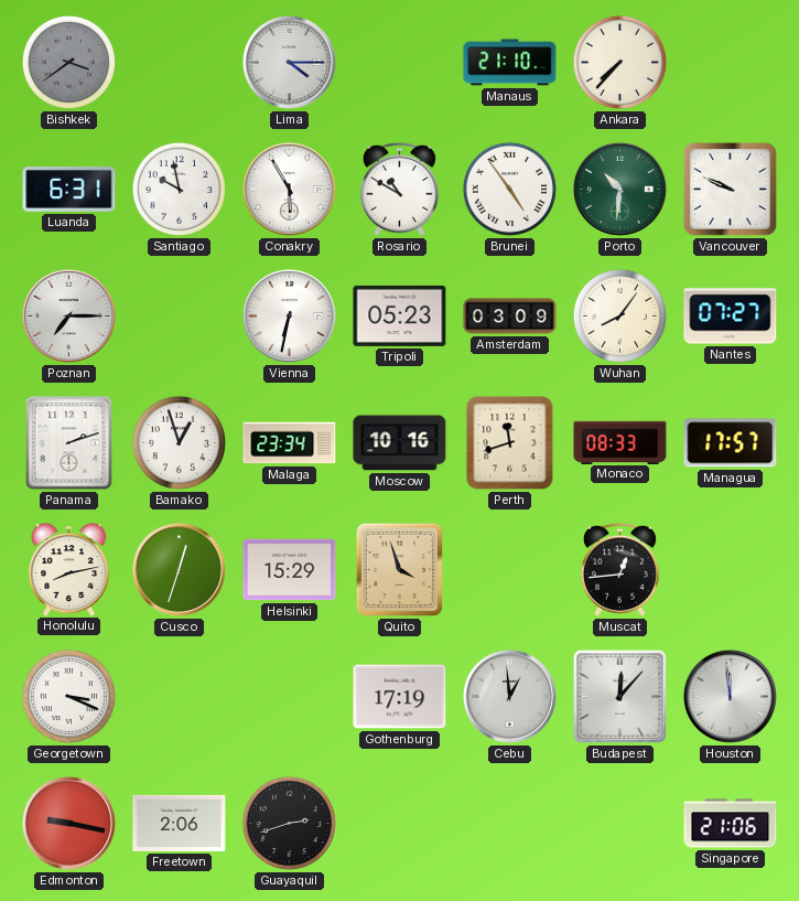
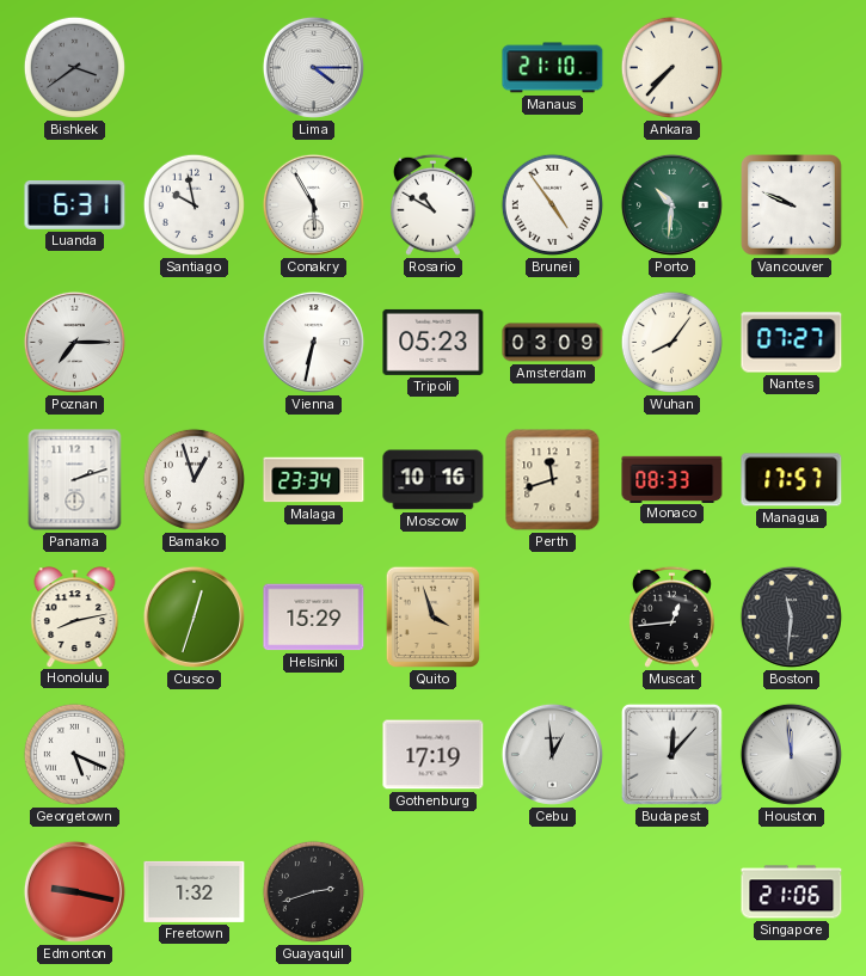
Boston: none -> 11:31
Georgetown: 3:19 -> 5:19
Freetown: 2:06 -> 1:32
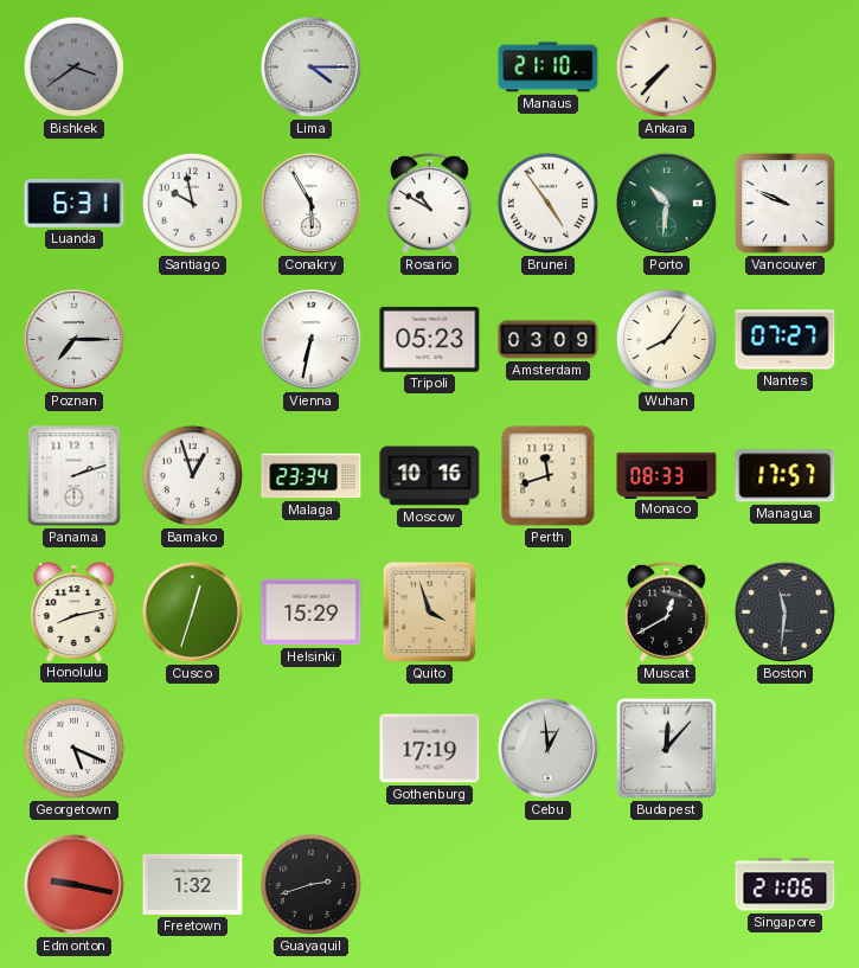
Muscat: 12:44 -> 12:40
Houston: 11:59 -> none
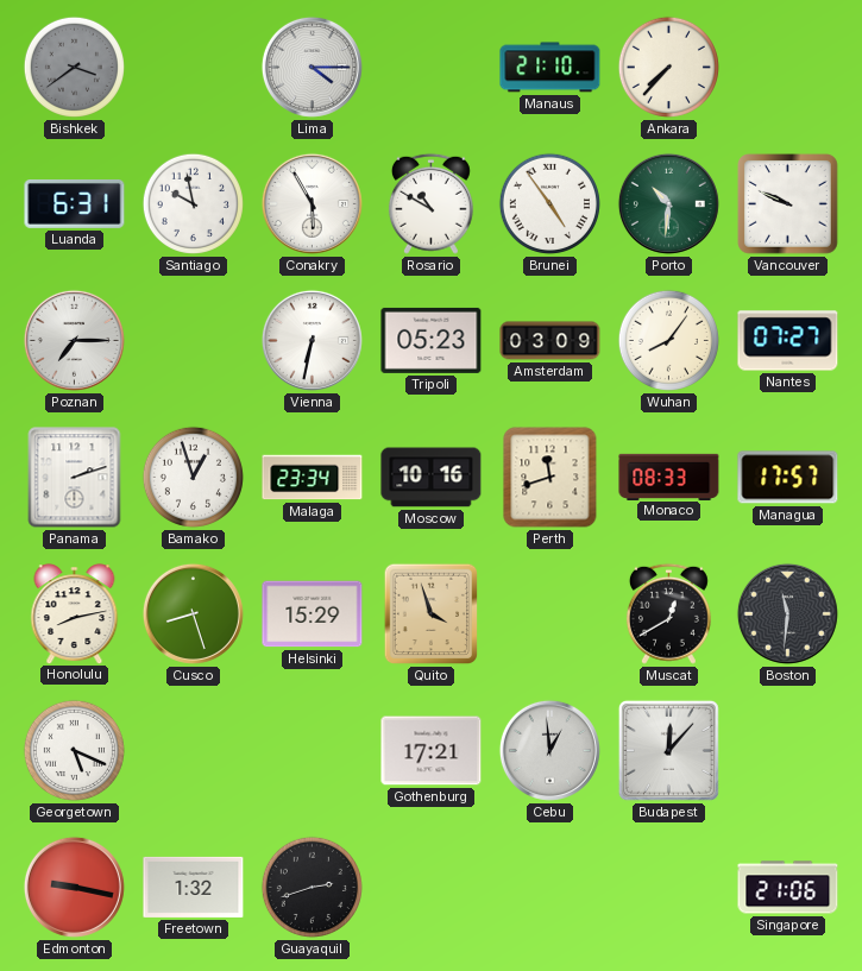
Cusco: 12:33 -> 8:27
Gothenburg: 17:19 -> 17:21
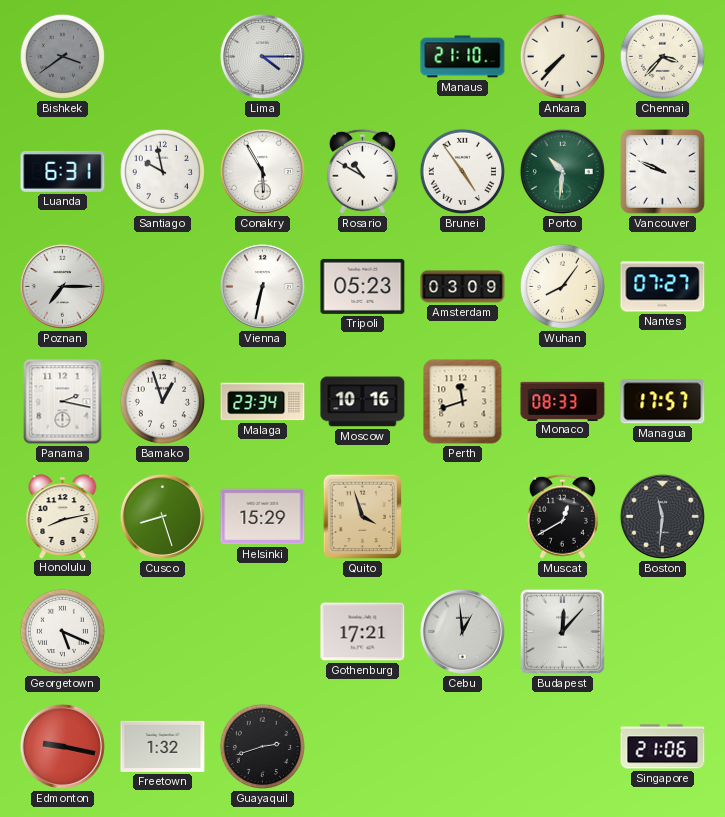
Chennai: none -> 3:37
Panama: 2:12 -> 2:17
